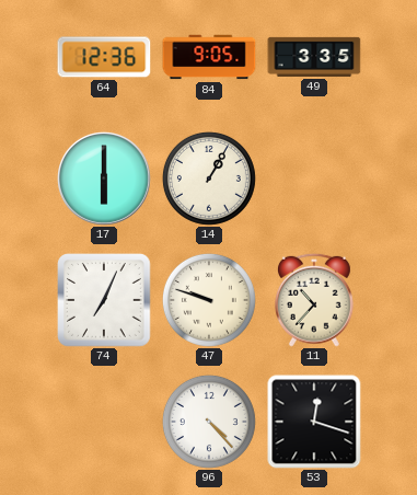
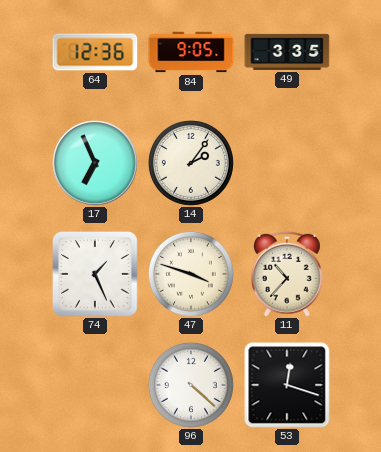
17: 6:00 -> 6:56
14: 1:05 -> 2:06
74: 7:04 -> 1:26
47: 9:48 -> 3:48
96: 4:23 -> 4:22
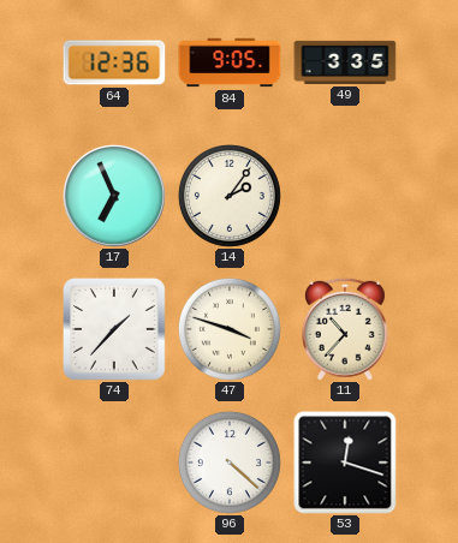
74: 1:26 -> 1:37
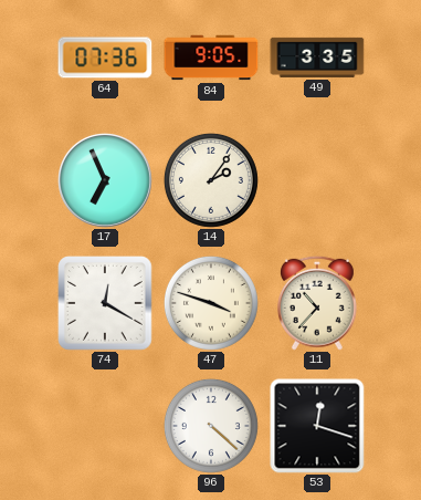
64: 12:36 -> 07:36
74: 1:37 -> 12:20
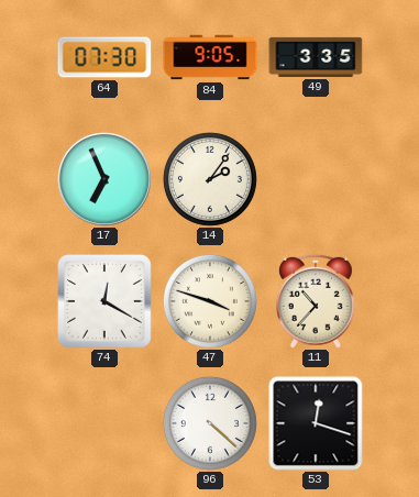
64: 07:36 -> 07:30
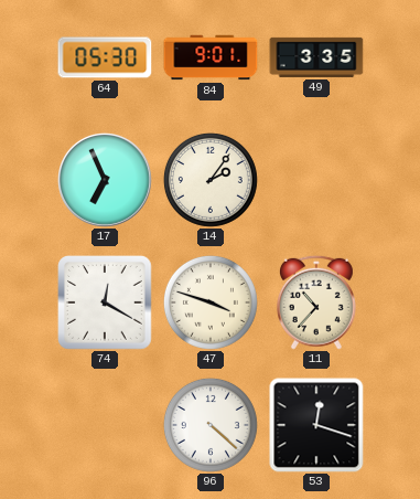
64: 07:30 -> 05:30
84: 9:05 -> 9:01
